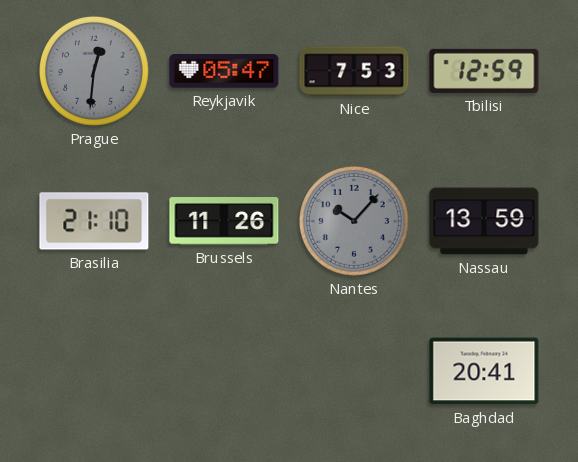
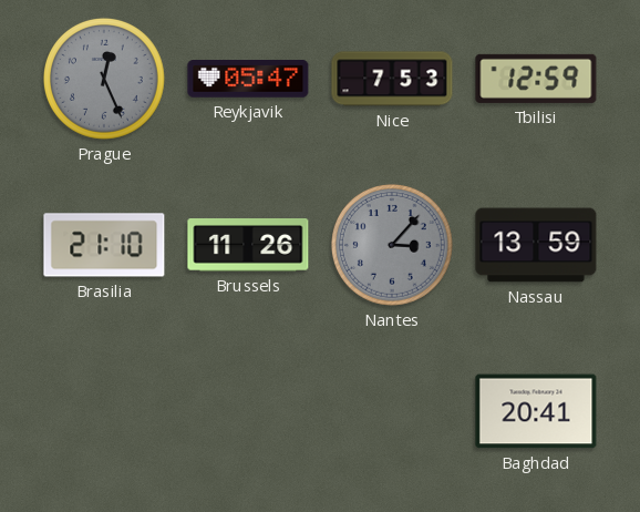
Prague: 12:31 -> 12:26
Nantes: 10:07 -> 3:07
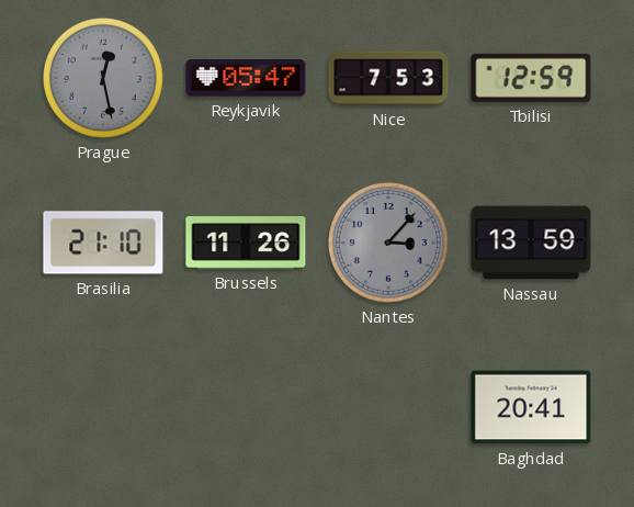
Prague: 12:26 -> 12:28
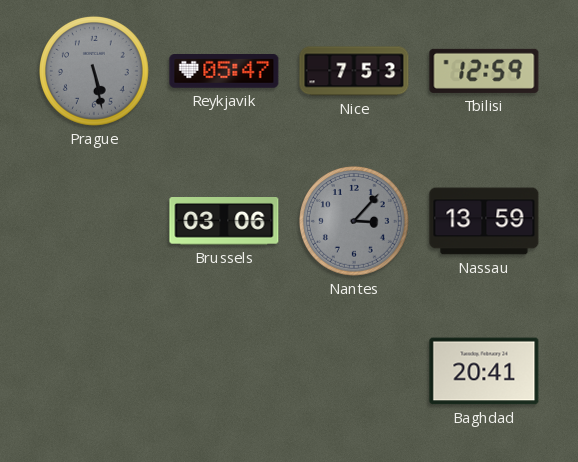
Prague: 12:28 -> 5:28
Brasilia: 21:10 -> none
Brussels: 11:26 -> 03:06
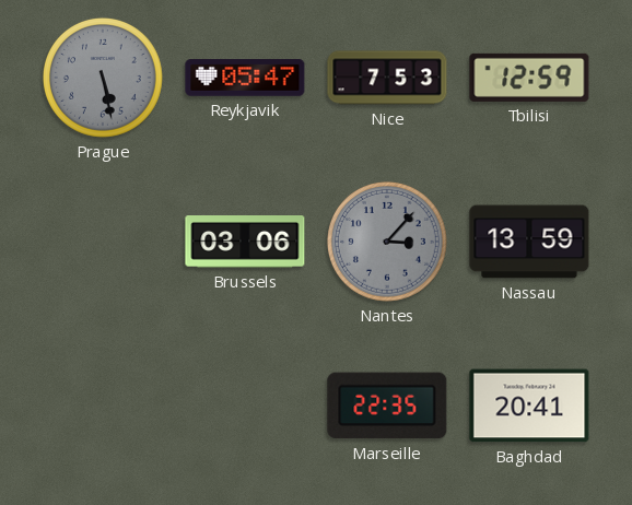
Marseille: none -> 22:35
